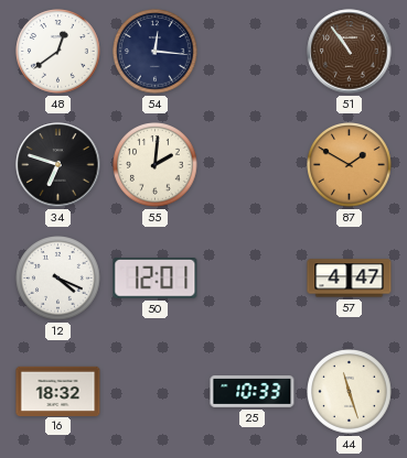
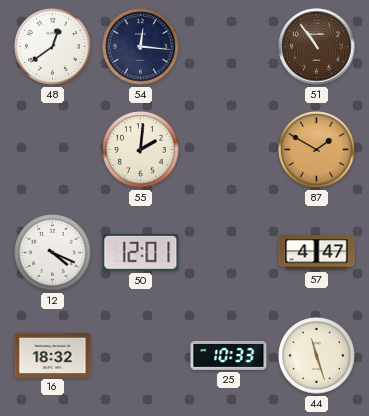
34: 6:48 -> none
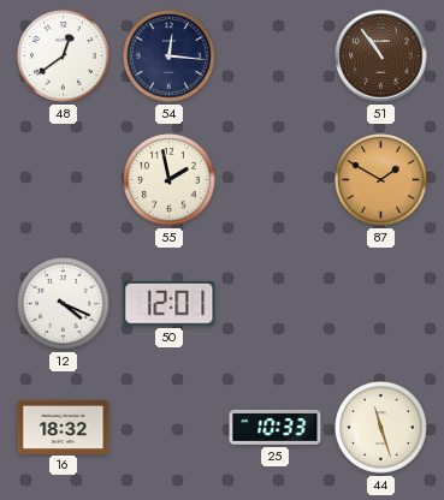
55: 2:01 -> 1:58
57: 4:47 -> none
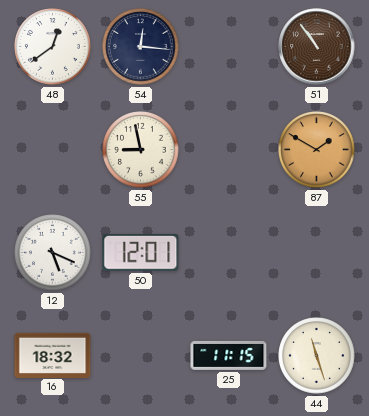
55: 1:58 -> 8:58
12: 4:19 -> 5:19
25: 10:33 -> 11:15
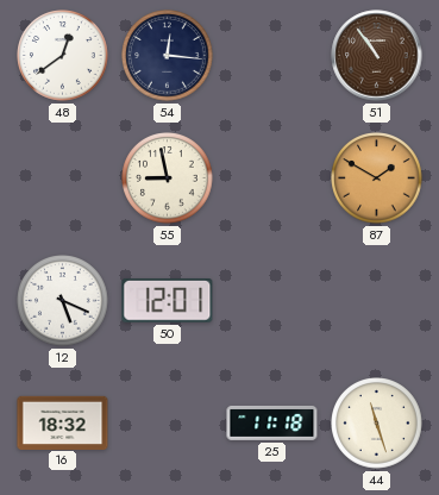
25: 11:15 -> 11:18
